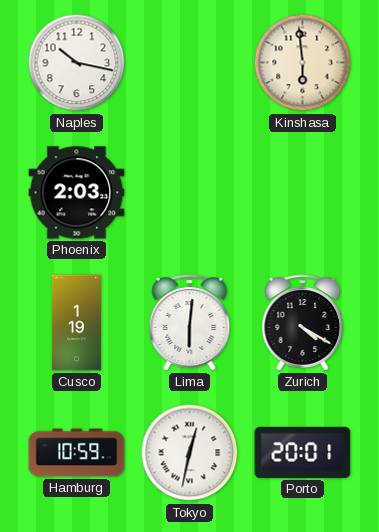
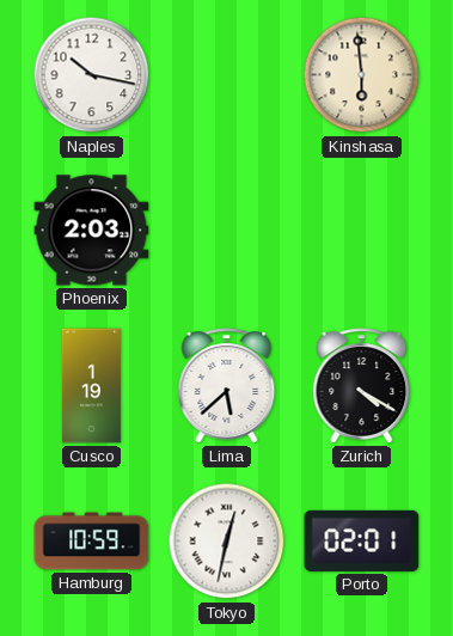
Lima: 6:01 -> 5:38
Porto: 20:01 -> 02:01
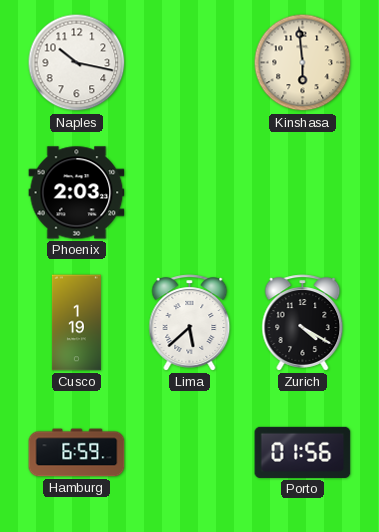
Hamburg: 10:59 -> 6:59
Tokyo: 12:32 -> none
Porto: 02:01 -> 01:56
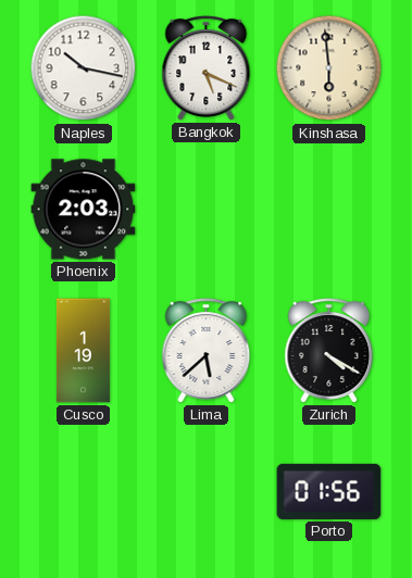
Bangkok: none -> 5:19
Hamburg: 6:59 -> none
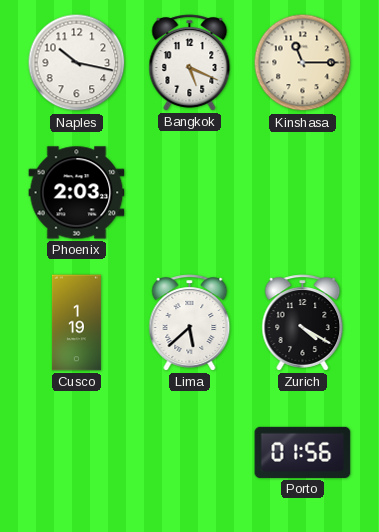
Kinshasa: 5:59 -> 11:15
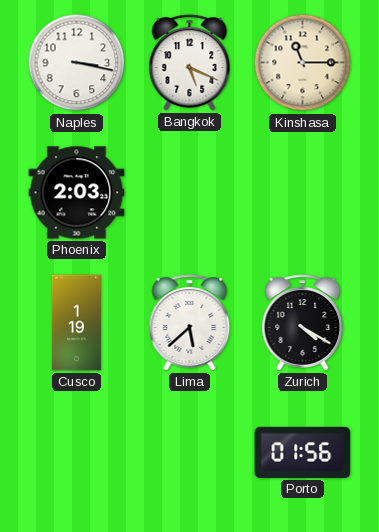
Naples: 10:17 -> 3:17
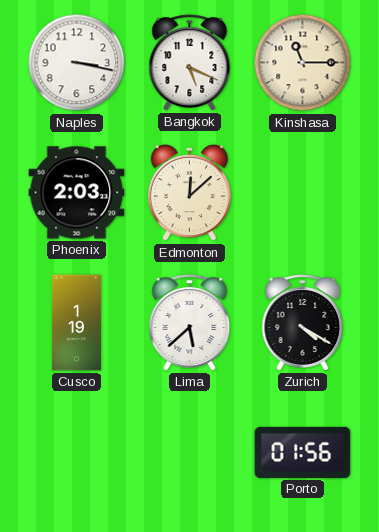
Edmonton: none -> 12:08
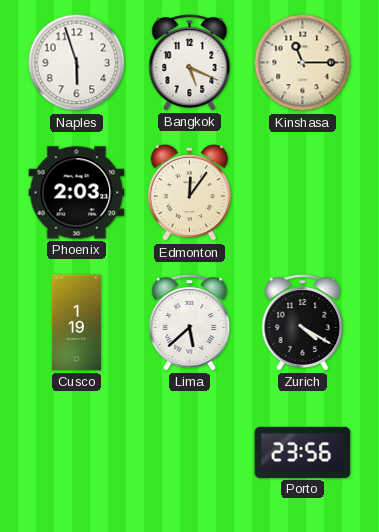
Naples: 3:17 -> 5:57
Edmonton: 12:08 -> 12:06
Porto: 01:56 -> 23:56
